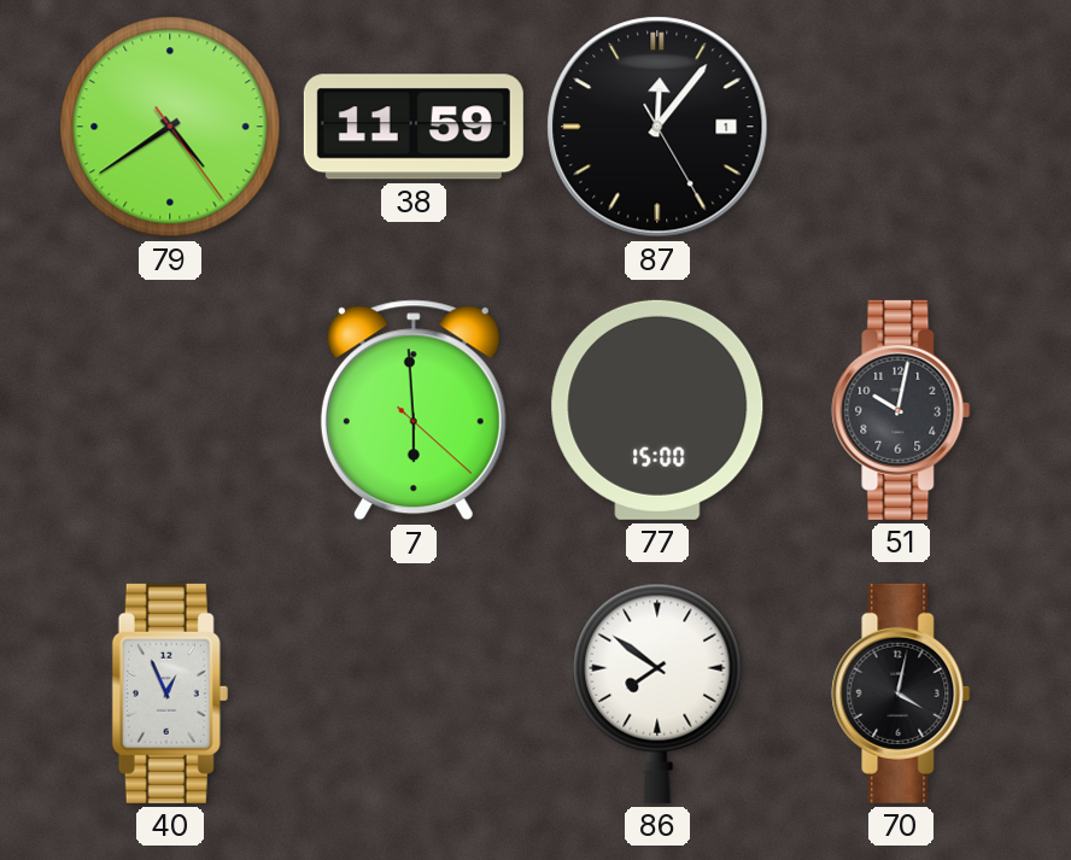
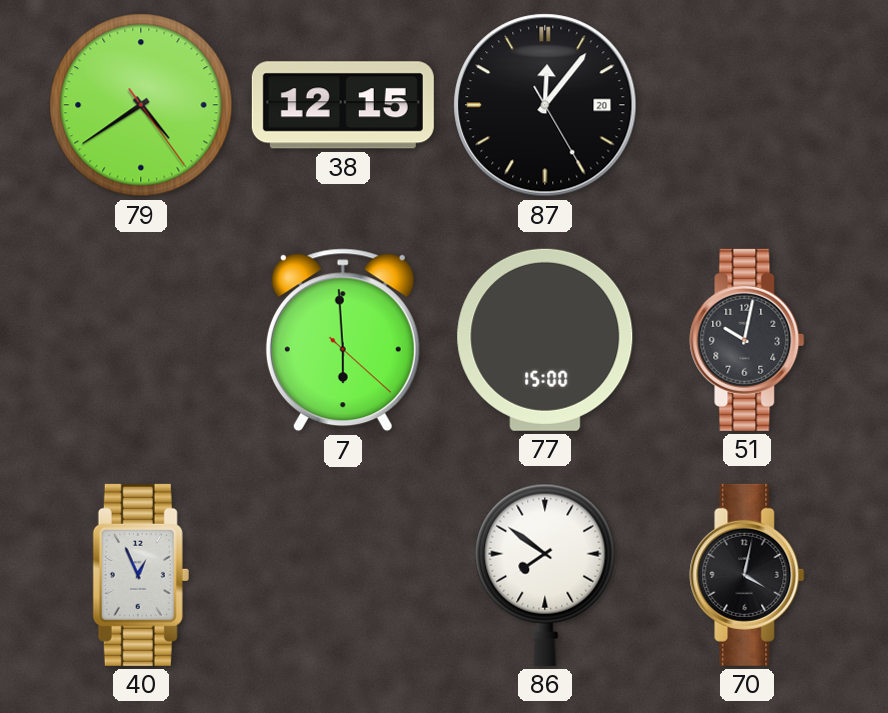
38: 11:59 -> 12:15
87 date: 1 -> 20
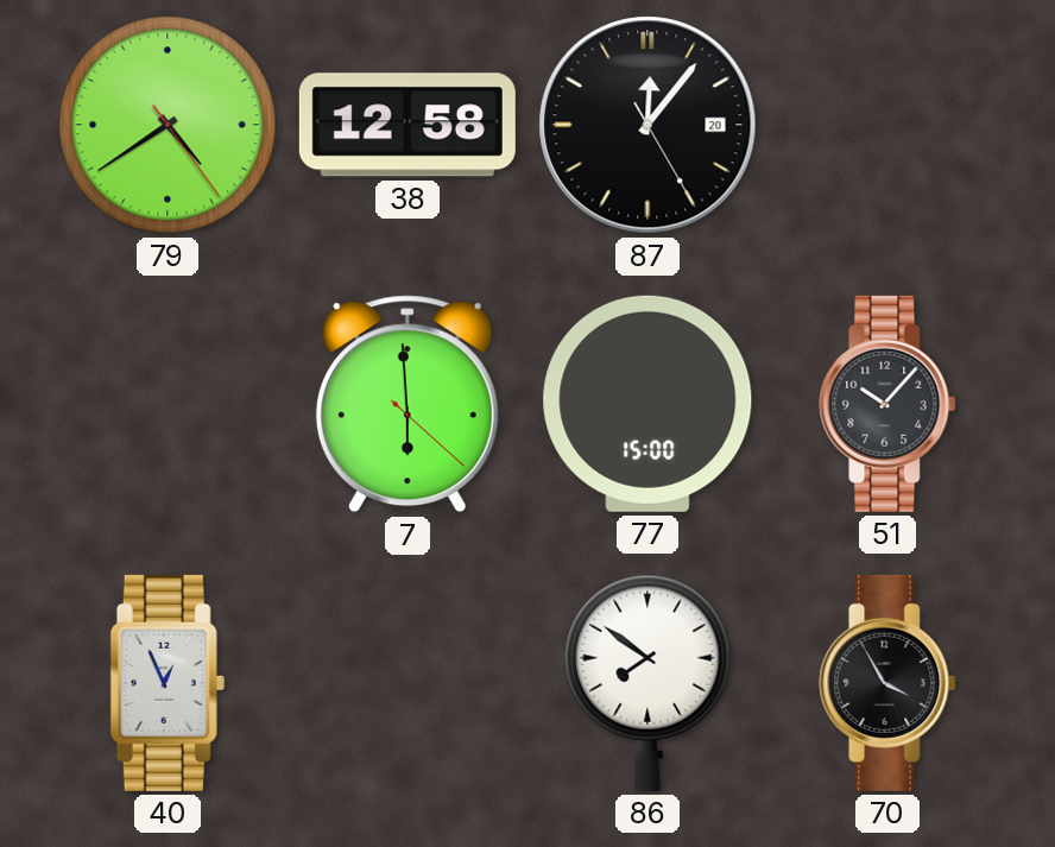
38: 12:15 -> 12:58
51: 10:02 -> 10:07
70: 4:02 -> 3:55
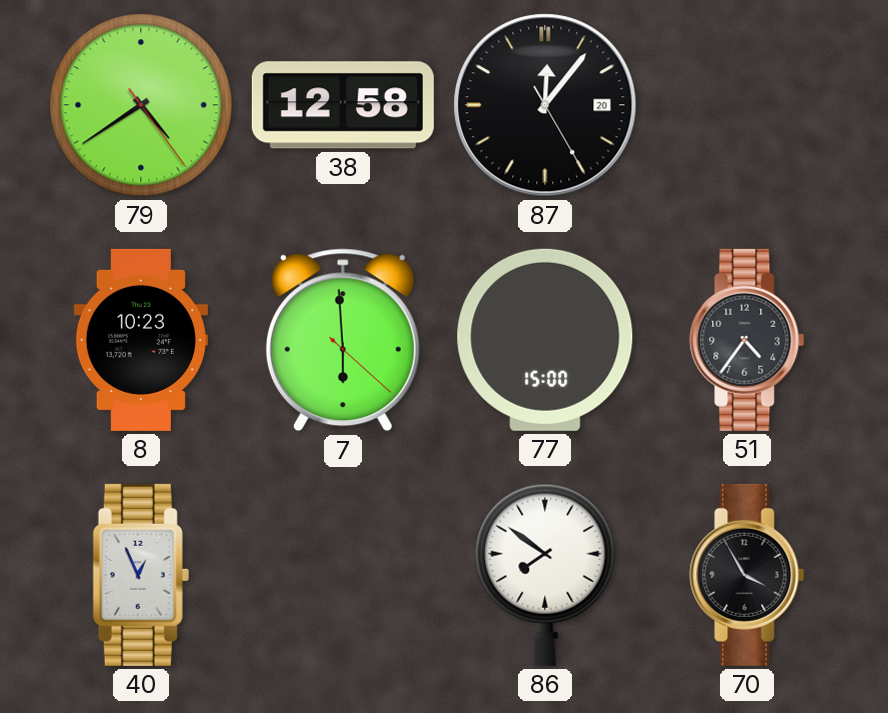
8: none -> 10:23
51: 10:07 -> 4:36
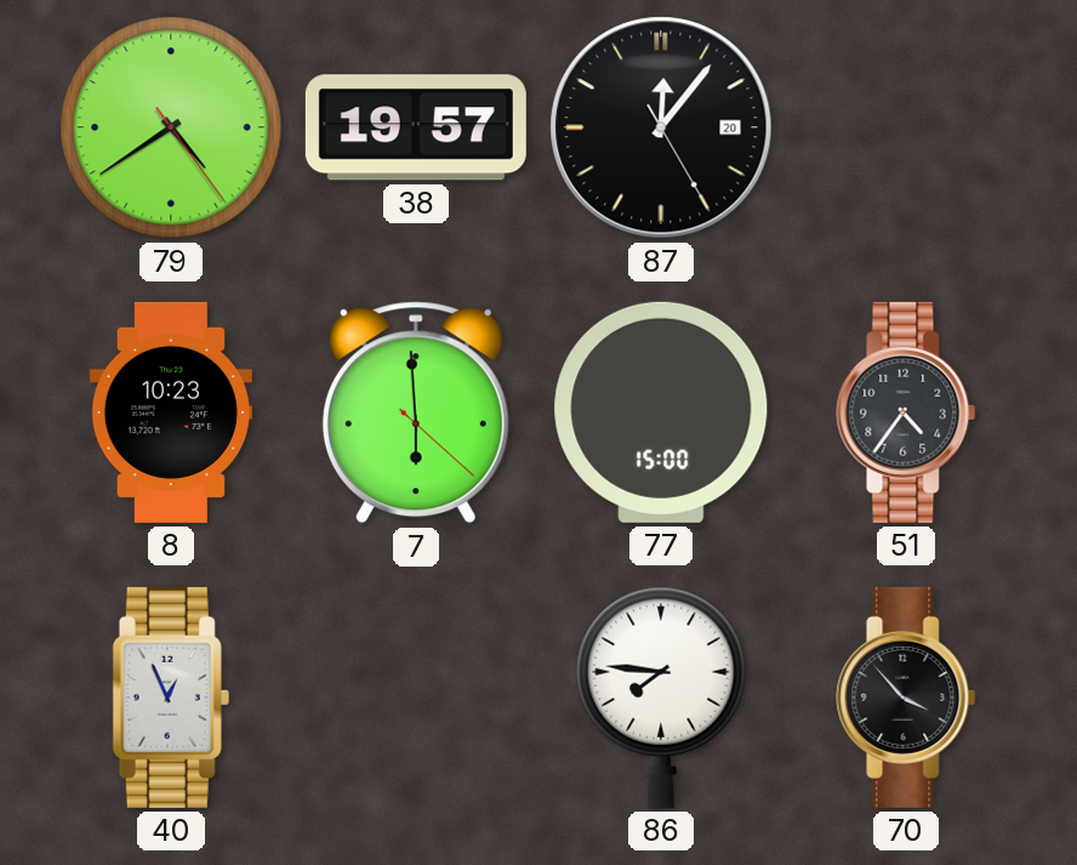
38: 12:58 -> 19:57
86: 7:51 -> 7:46
70: 3:55 -> 3:53
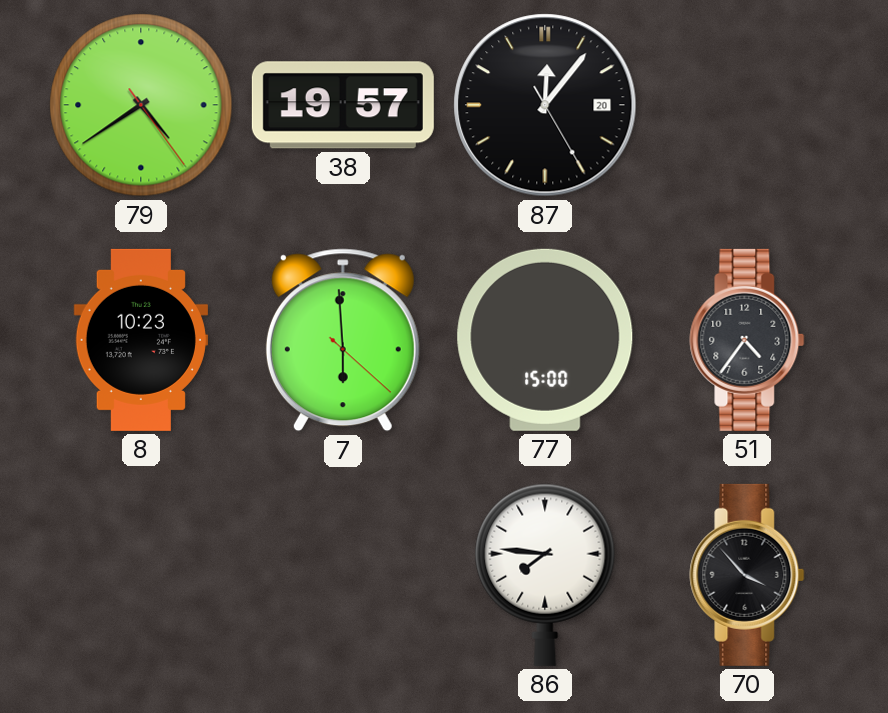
40: 12:56 -> none
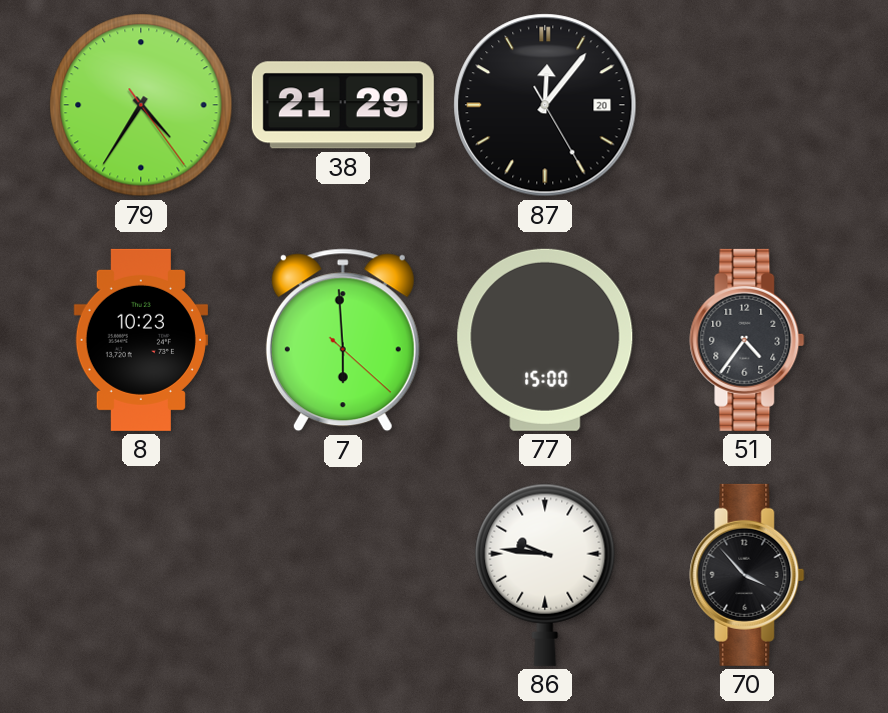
79: 4:39 -> 4:35
38: 19:57 -> 21:29
86: 7:46 -> 9:46
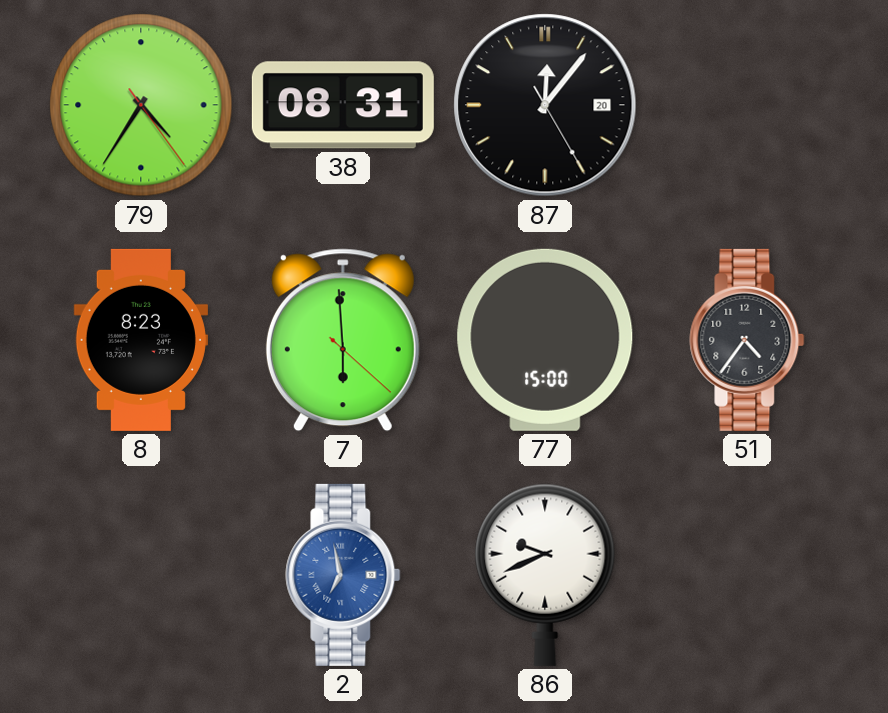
38: 21:29 -> 08:31
8: 10:23 -> 8:23
2: none -> 6:58
86: 9:46 -> 9:41
70: 3:53 -> none
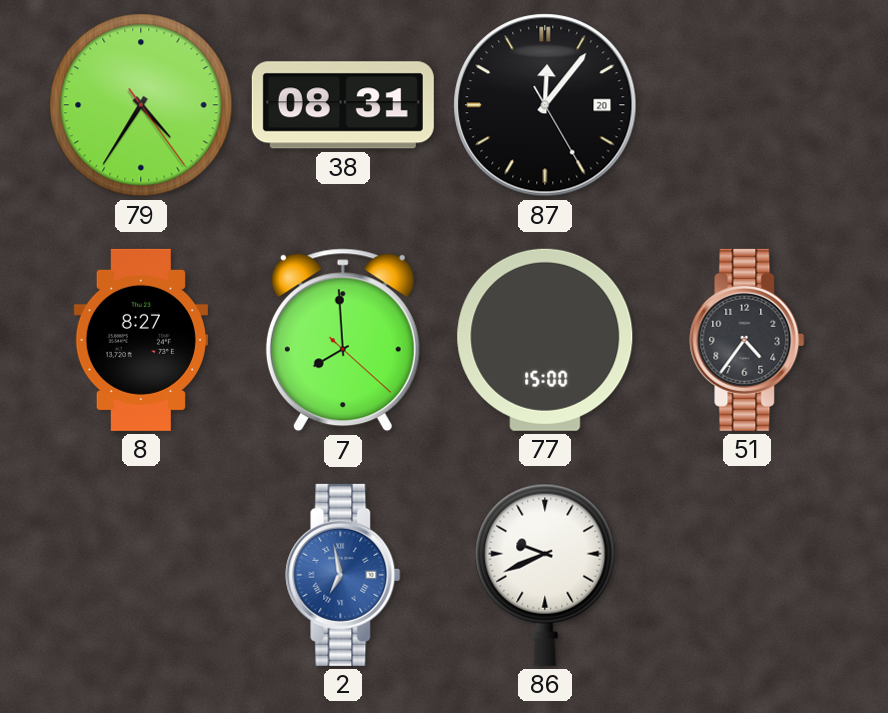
8: 8:23 -> 8:27
7: 5:59 -> 7:59
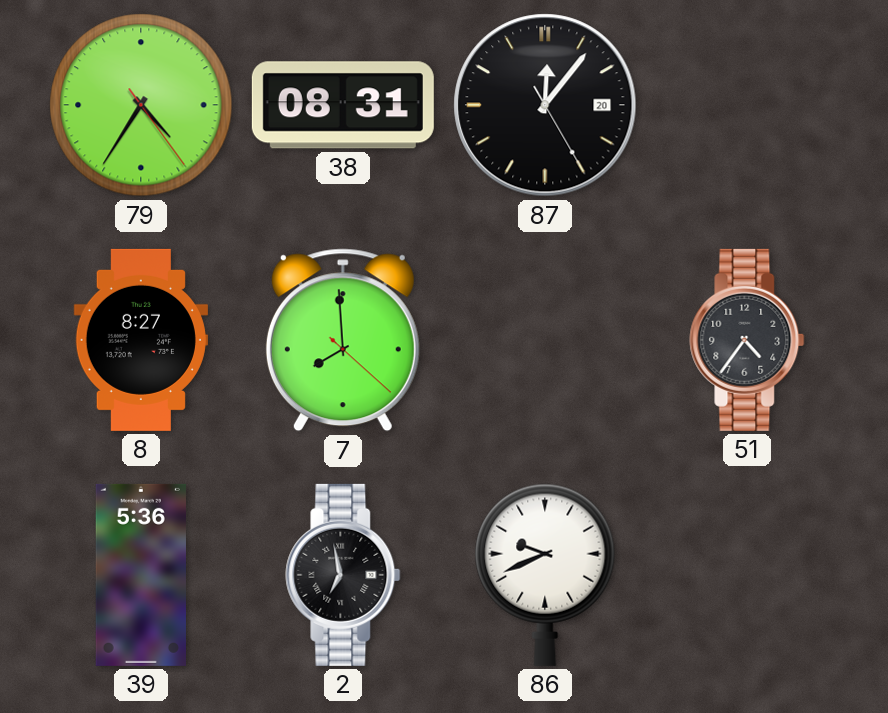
77: 15:00 -> none
39: none -> 5:36
2 dial: blue -> black
